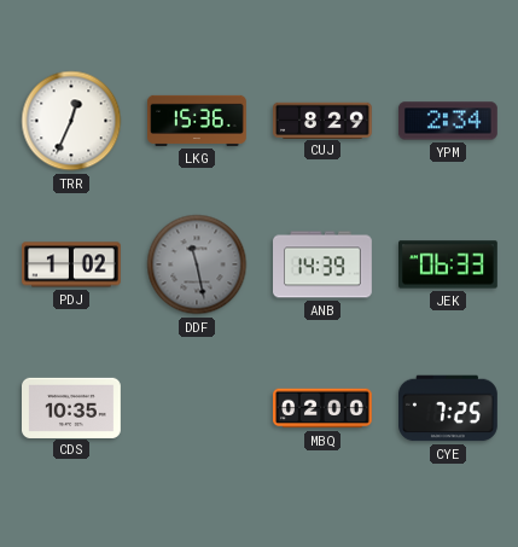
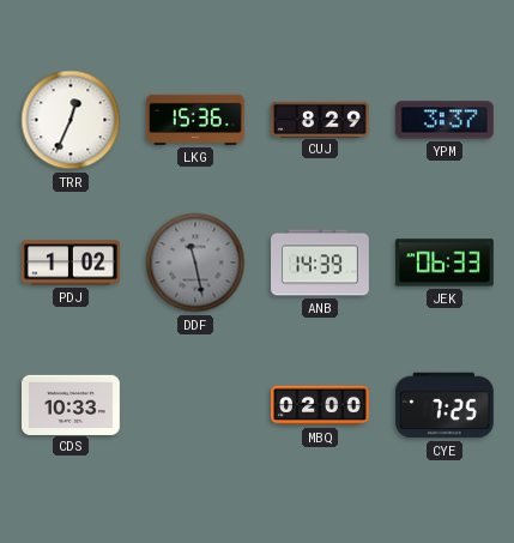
YPM: 2:34 -> 3:37
CDS: 10:35 -> 10:33
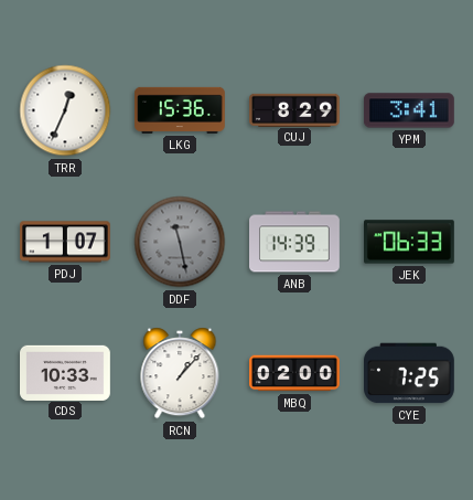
YPM: 3:37 -> 3:41
PDJ: 1:02 -> 1:07
RCN: none -> 1:07
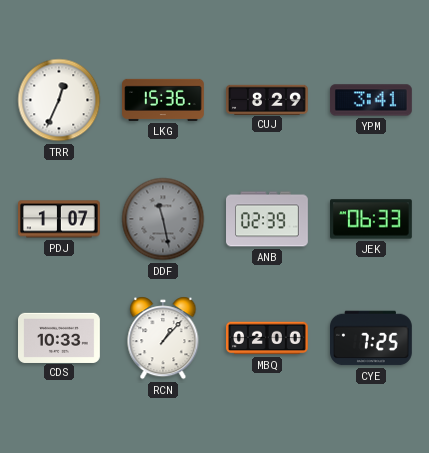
ANB: 14:39 -> 02:39
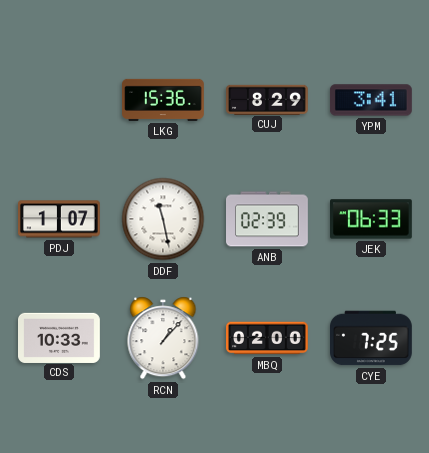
TRR: 12:34 -> none
DDF dial: grey -> white
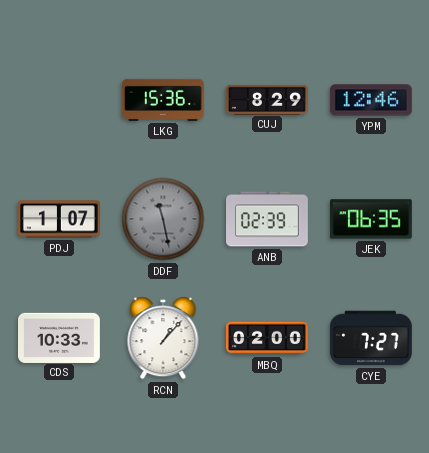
YPM: 3:41 -> 12:46
DDF dial: white -> grey
JEK: 06:33 -> 06:35
CYE: 7:25 -> 7:27
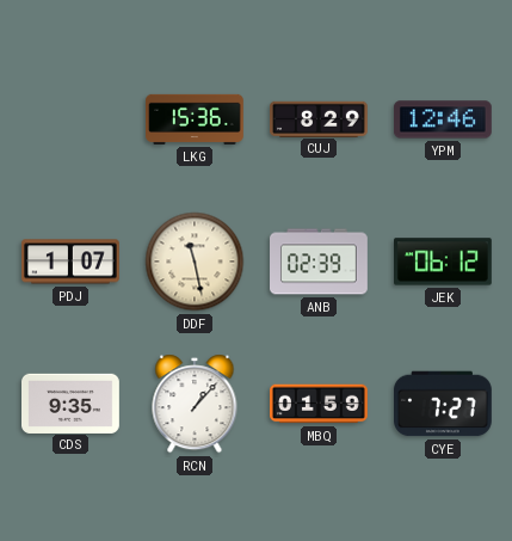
DDF dial: grey -> cream
JEK: 06:35 -> 06:12
CDS: 10:33 -> 9:35
MBQ: 02:00 -> 01:59
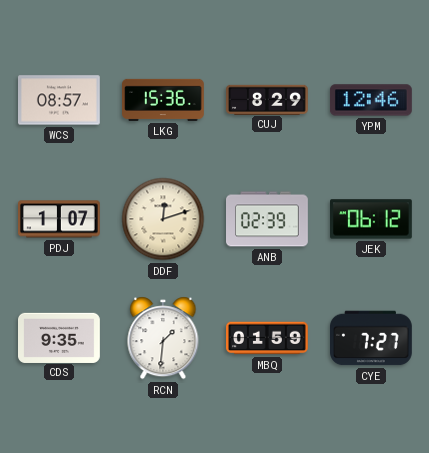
WCS: none -> 08:57
DDF: 11:28 -> 12:12
RCN: 1:07 -> 1:31
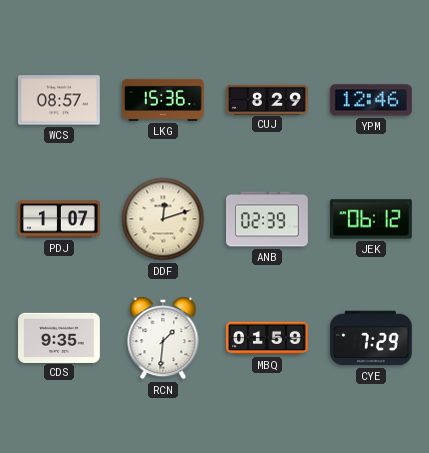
CYE: 7:27 -> 7:29
